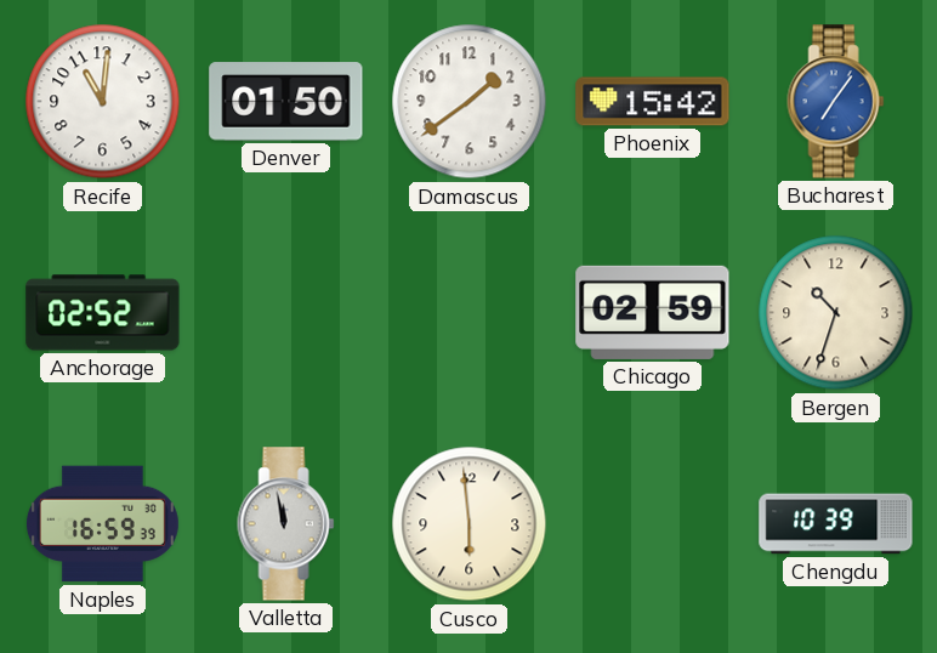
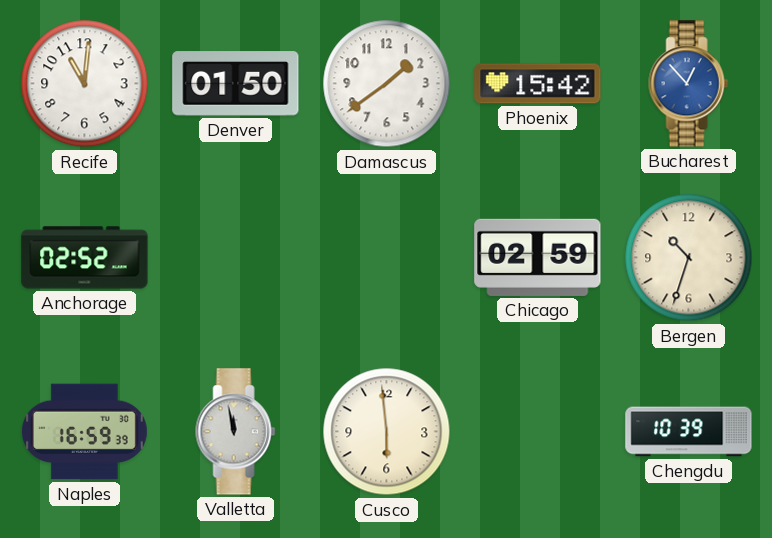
Bucharest: 7:06 -> 12:53
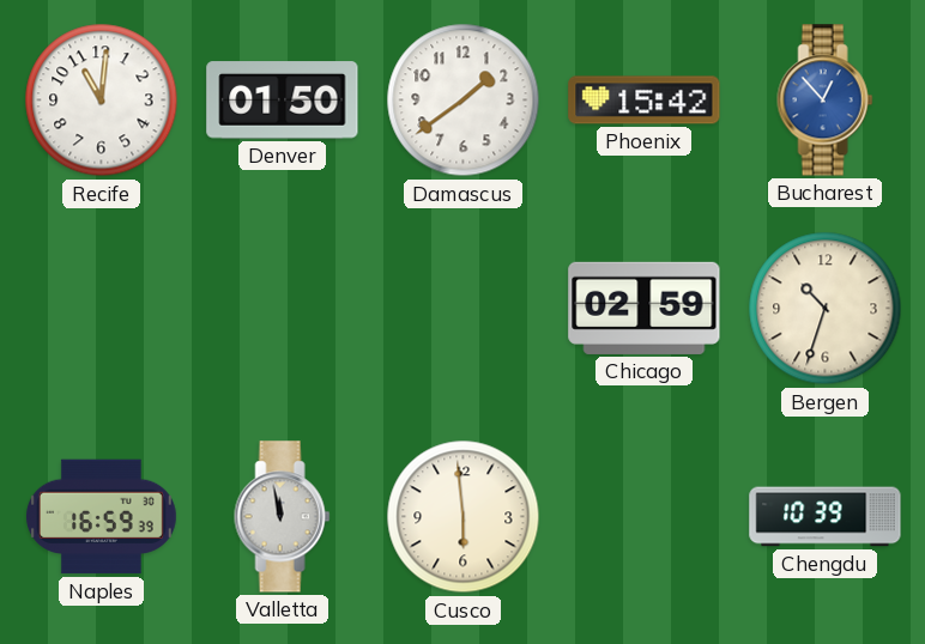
Anchorage: 02:52 -> none
